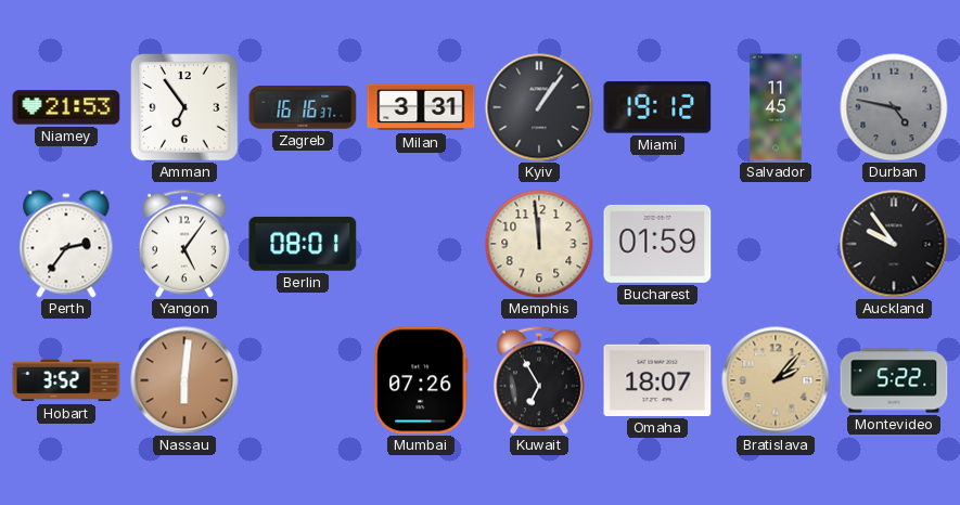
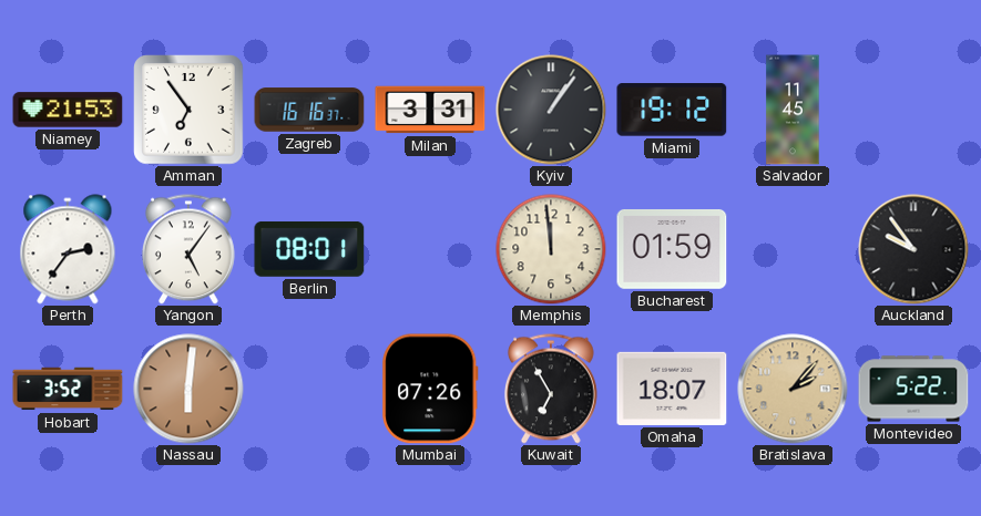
Durban: 4:47 -> none
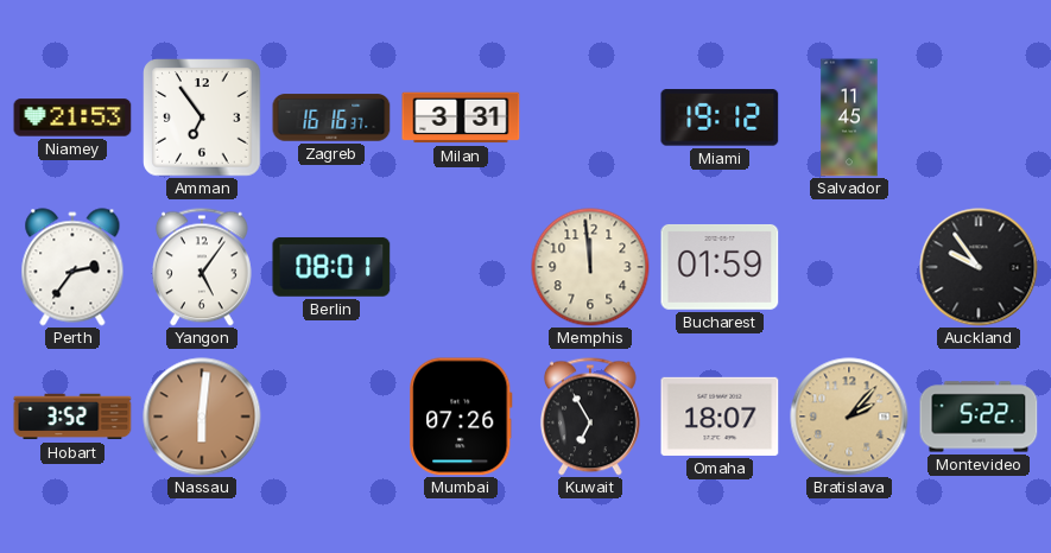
Kyiv: 1:06 -> none
